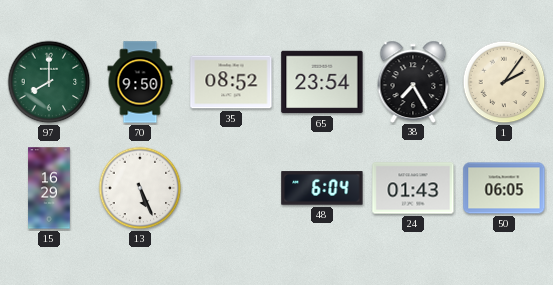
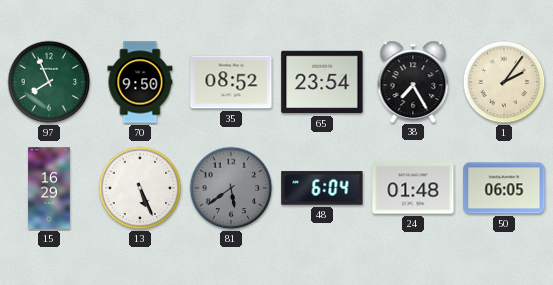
97: 8:00 -> 7:56
81: none -> 5:39
24: 01:43 -> 01:48
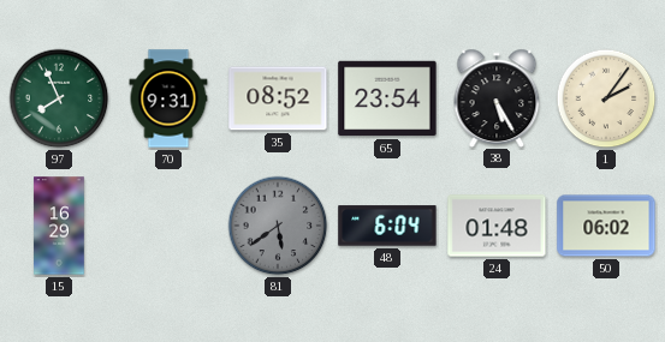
70: 9:50 -> 9:31
38: 7:25 -> 5:25
13: 5:26 -> none
50: 06:05 -> 06:02
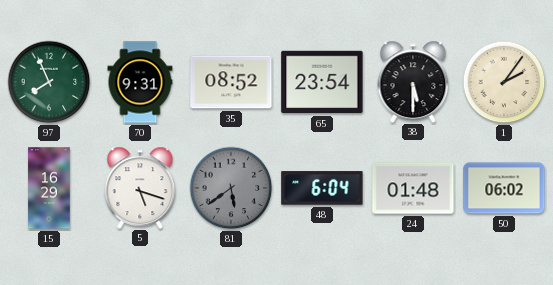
38: 5:25 -> 5:30
5: none -> 5:18
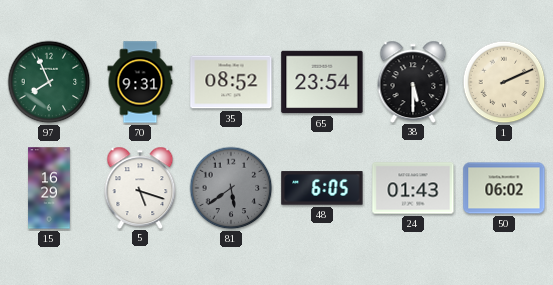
1: 2:06 -> 2:11
48: 6:04 -> 6:05
24: 01:48 -> 01:43
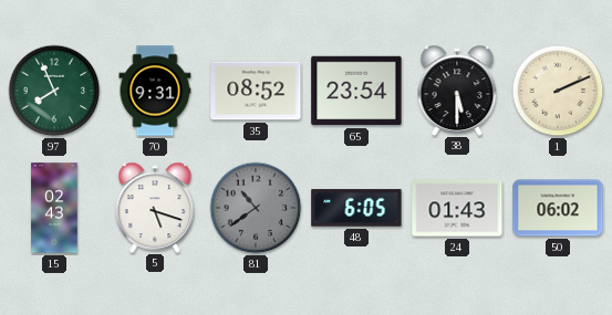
15: 16:29 -> 02:43
81: 5:39 -> 10:39
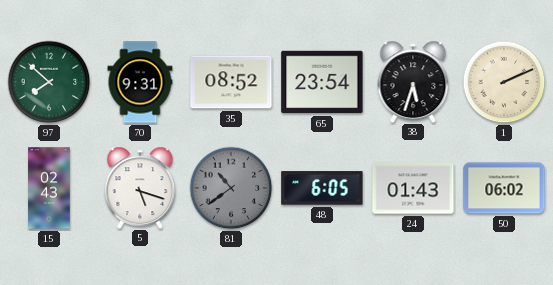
97: 7:56 -> 7:52
38: 5:30 -> 5:33
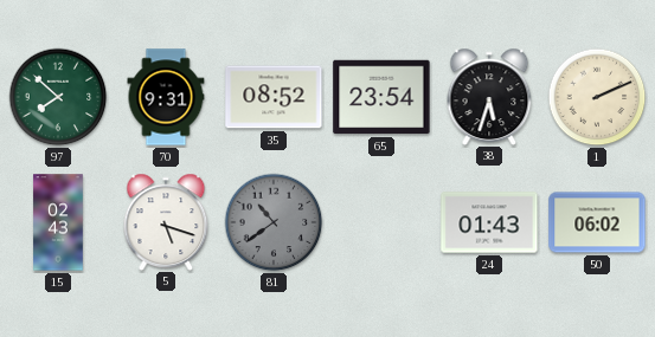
48: 6:05 -> none
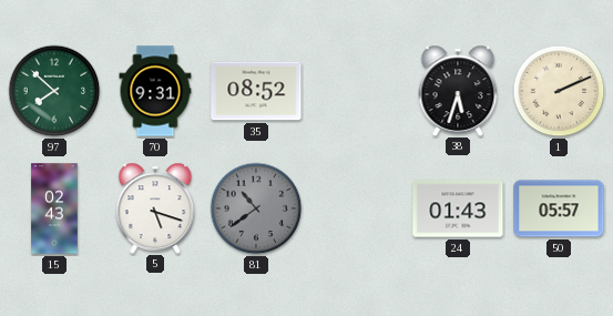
65: 23:54 -> none
50: 06:02 -> 05:57
